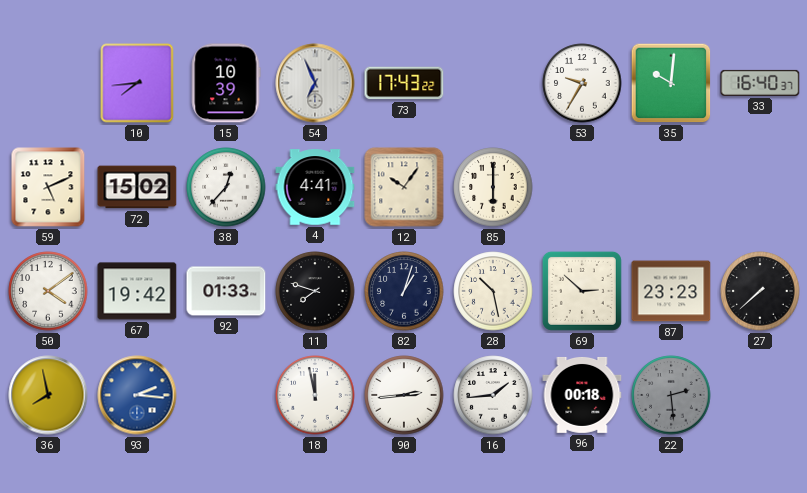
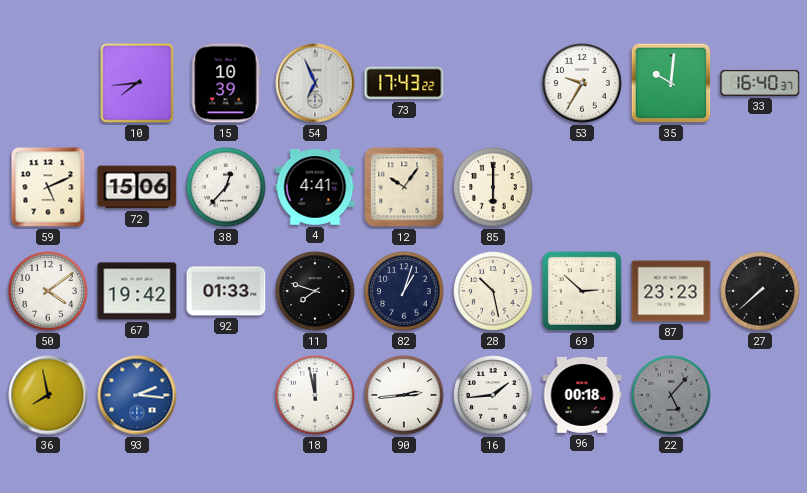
72: 15:02 -> 15:06
22: 2:29 -> 5:07
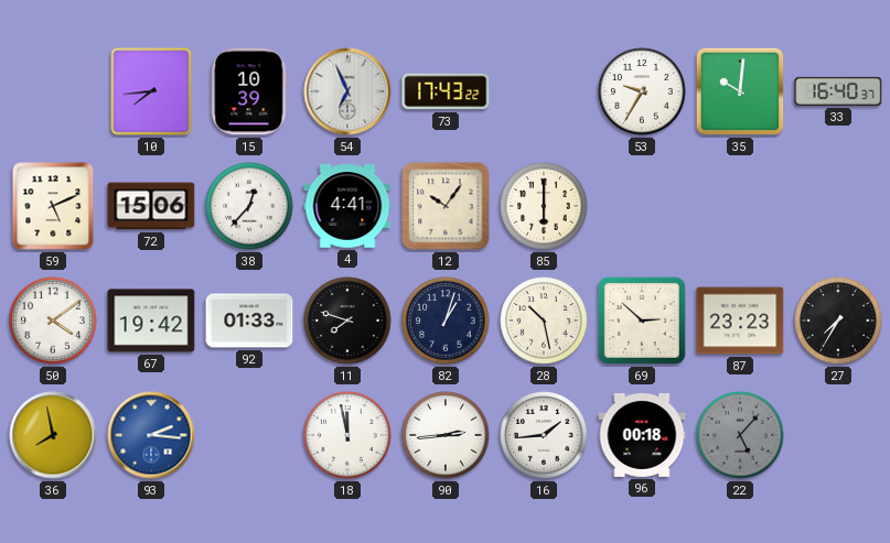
27: 7:38 -> 7:35
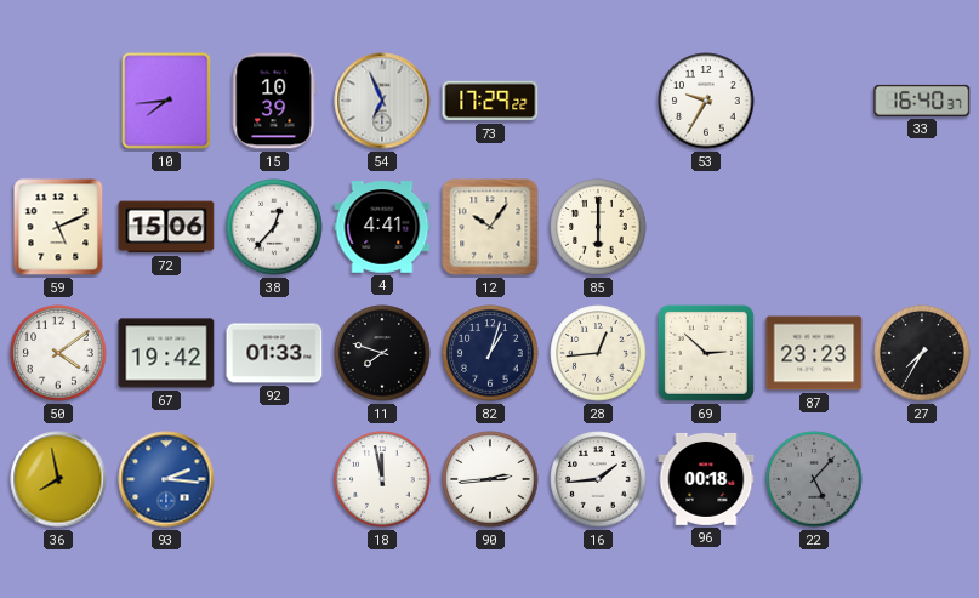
73: 17:43 -> 17:29
35: 10:01 -> none
28: 10:28 -> 12:44
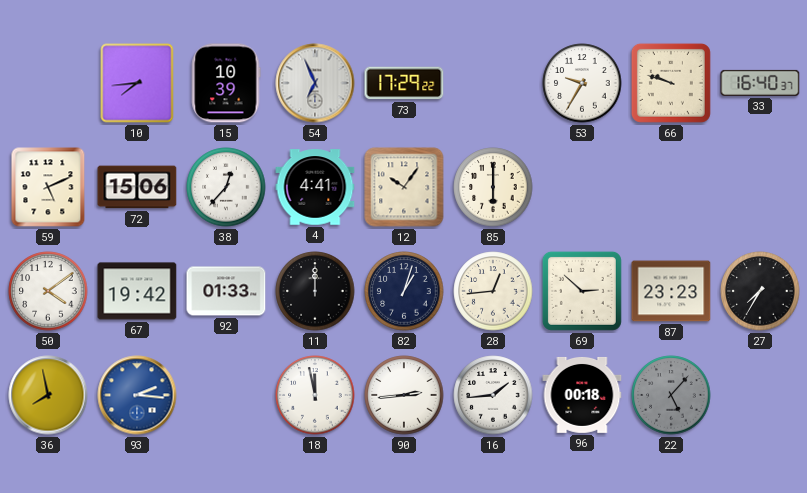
66: none -> 9:48
11: 7:48 -> 12:00
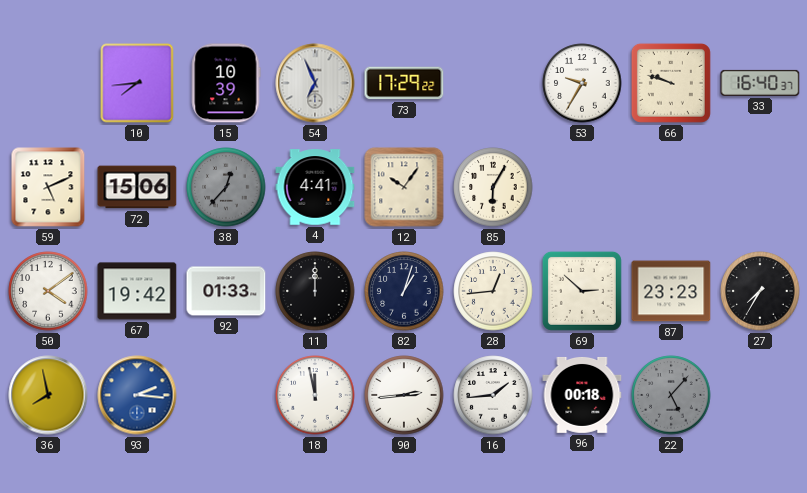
38 dial: white -> grey
85: 6:00 -> 6:05
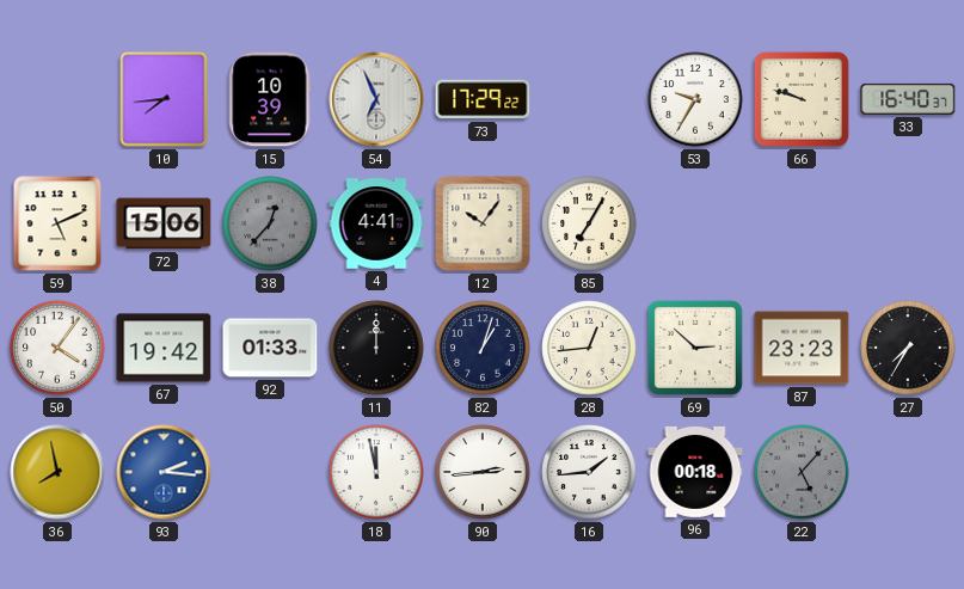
85: 6:05 -> 7:05
50: 4:09 -> 4:06
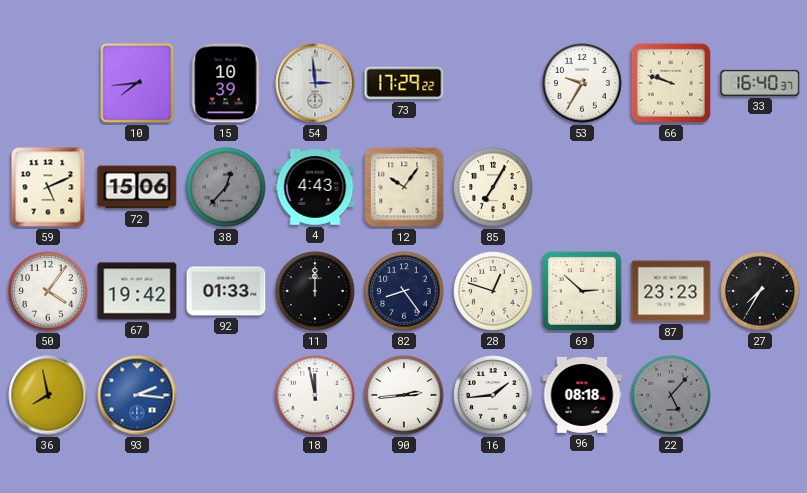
54: 6:56 -> 2:59
4: 4:41 -> 4:43
82: 1:03 -> 8:24
28: 12:44 -> 12:48
96: 00:18 -> 08:18
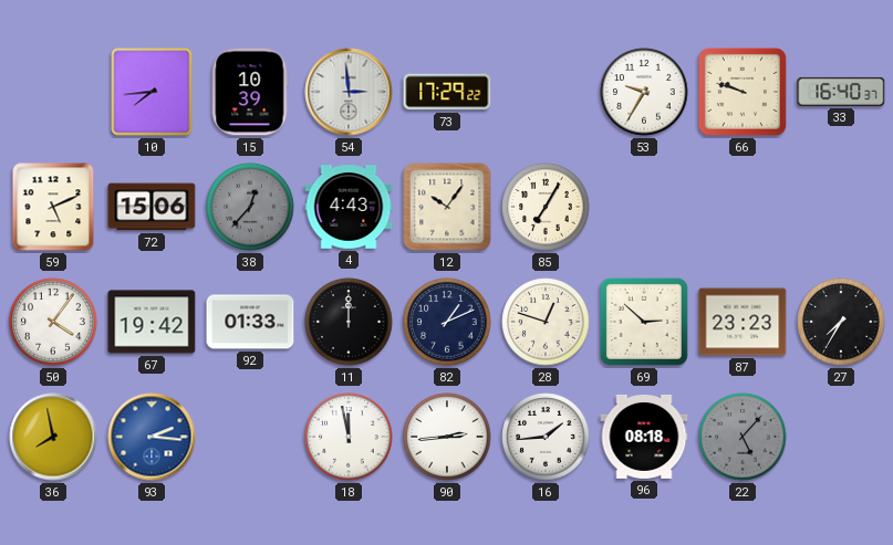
82: 8:24 -> 1:11
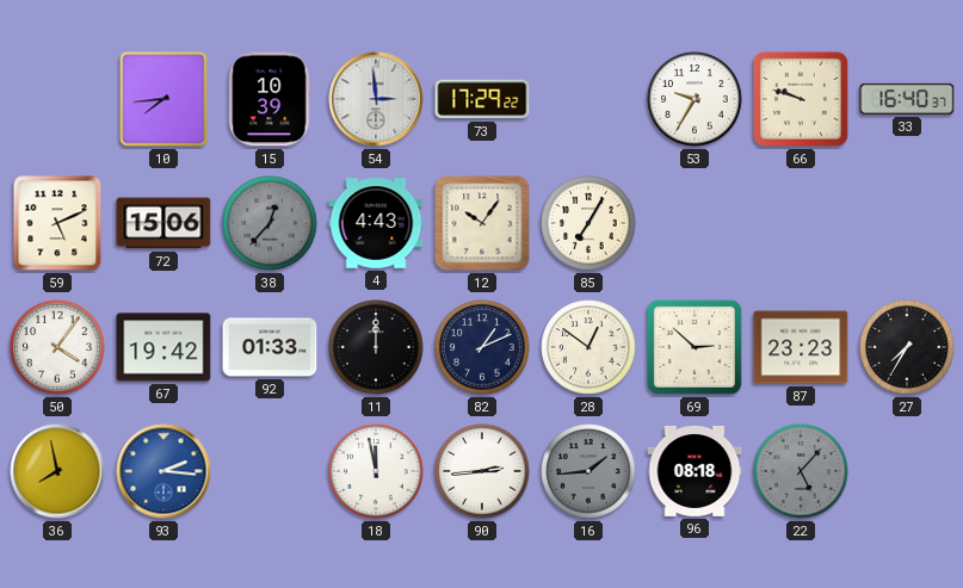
28: 12:48 -> 12:51
16 dial: white -> grey
